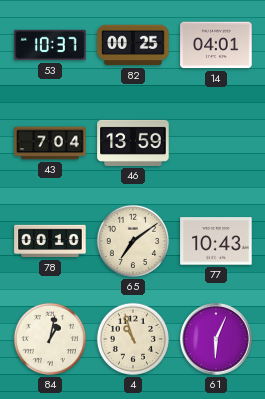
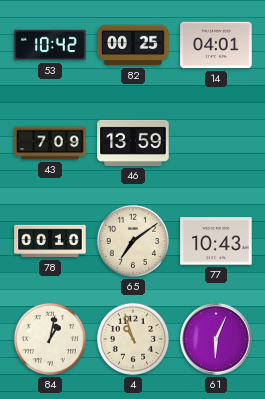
53: 10:37 -> 10:42
43: 7:04 -> 7:09
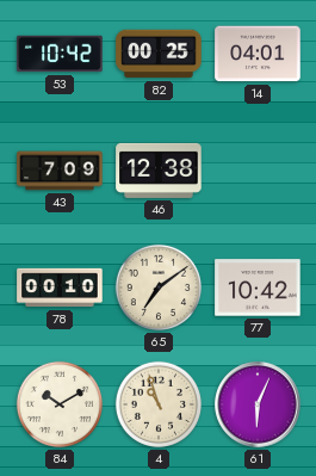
46: 13:59 -> 12:38
77: 10:43 -> 10:42
84: 1:02 -> 10:10
